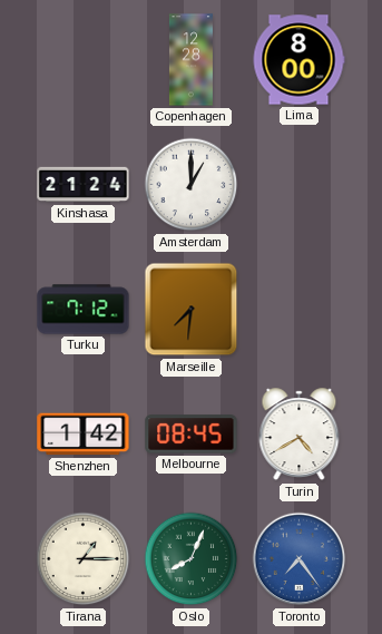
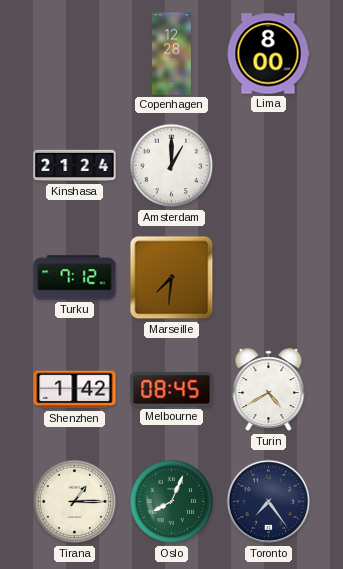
Toronto dial: blue -> navy
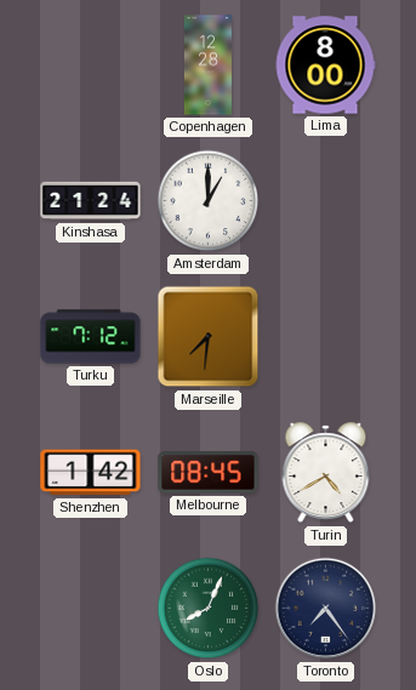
Tirana: 1:15 -> none
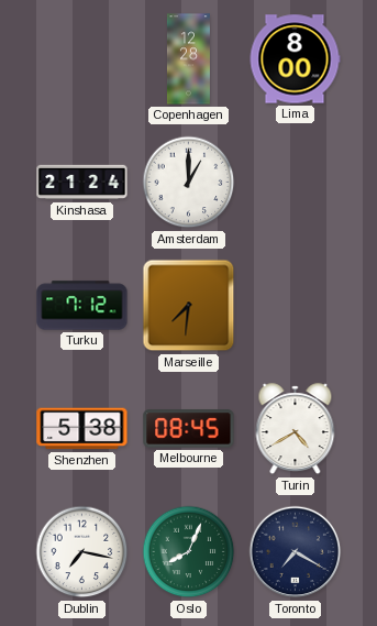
Shenzhen: 1:42 -> 5:38
Dublin: none -> 7:17
Toronto: 7:24 -> 7:20
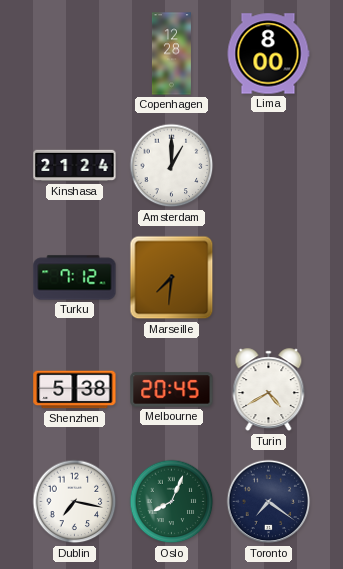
Melbourne: 08:45 -> 20:45
Toronto: 7:20 -> 7:21
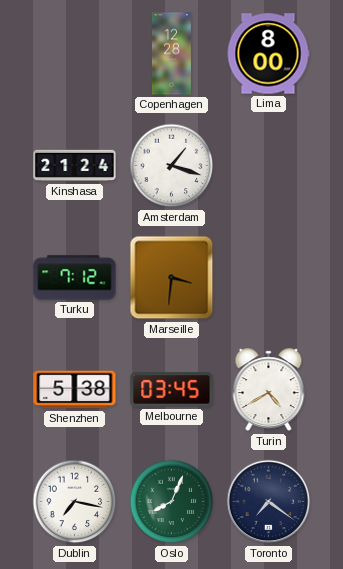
Amsterdam: 1:00 -> 1:18
Marseille: 7:31 -> 3:31
Melbourne: 20:45 -> 03:45
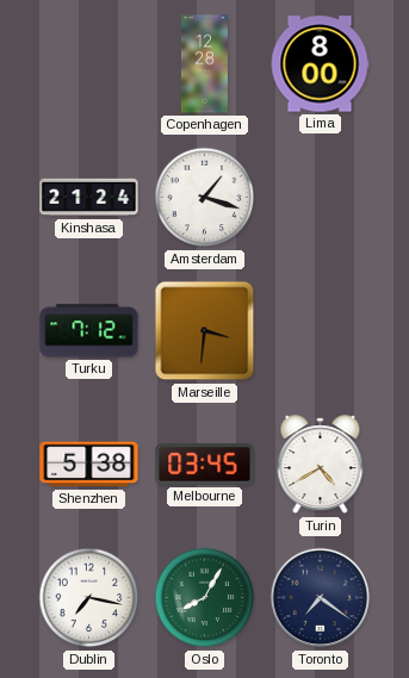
Oslo: 8:04 -> 8:05
